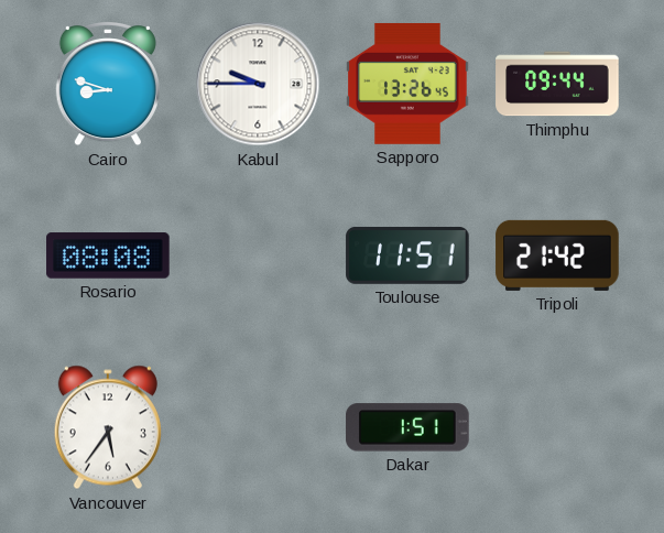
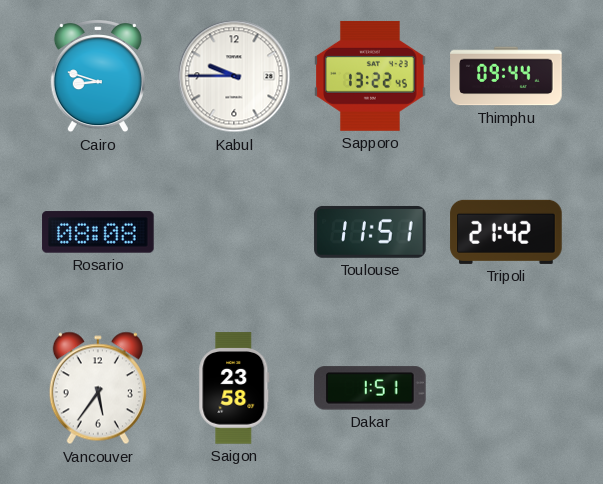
Sapporo: 13:26 -> 13:22
Saigon: none -> 23:58
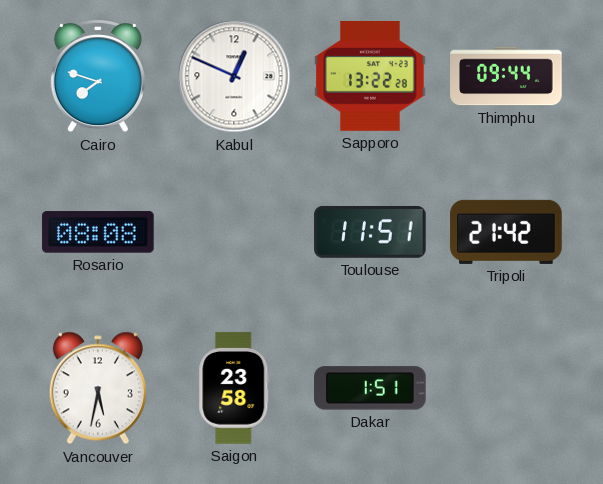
Cairo: 8:48 -> 7:48
Kabul: 9:45 -> 12:49
Sapporo: 13:22:45 -> 13:22:28
Vancouver: 5:36 -> 5:32
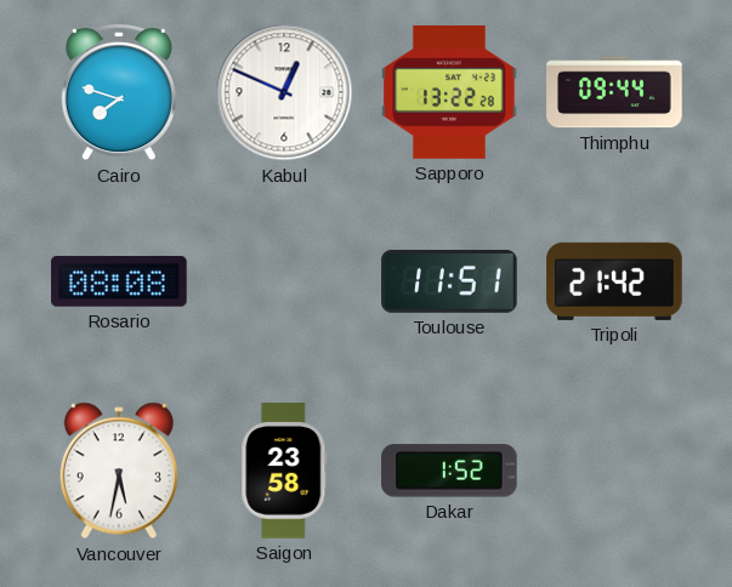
Dakar: 1:51 -> 1:52
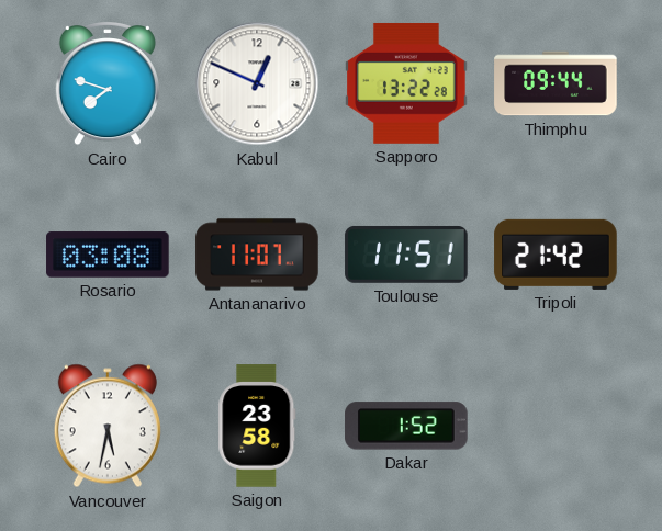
Rosario: 08:08 -> 03:08
Antananarivo: none -> 11:07
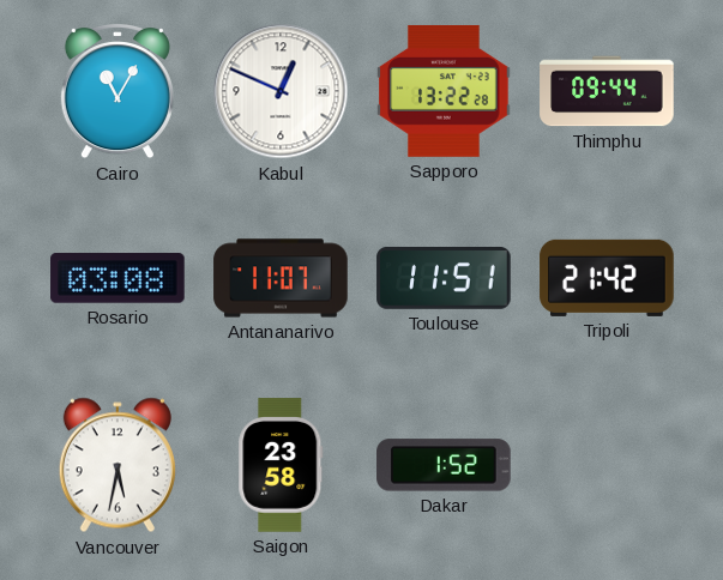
Cairo: 7:48 -> 11:05
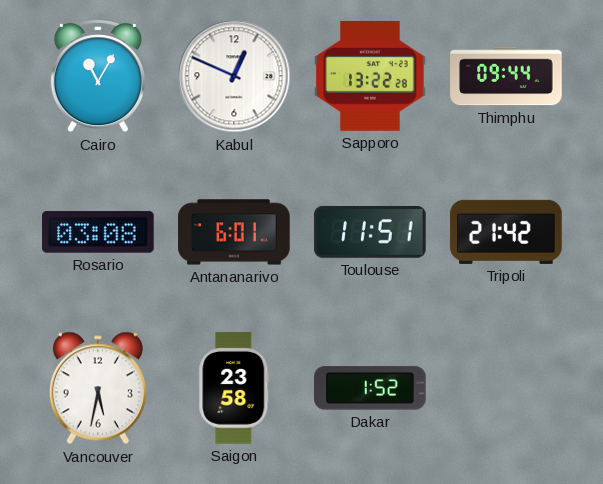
Antananarivo: 11:07 -> 6:01
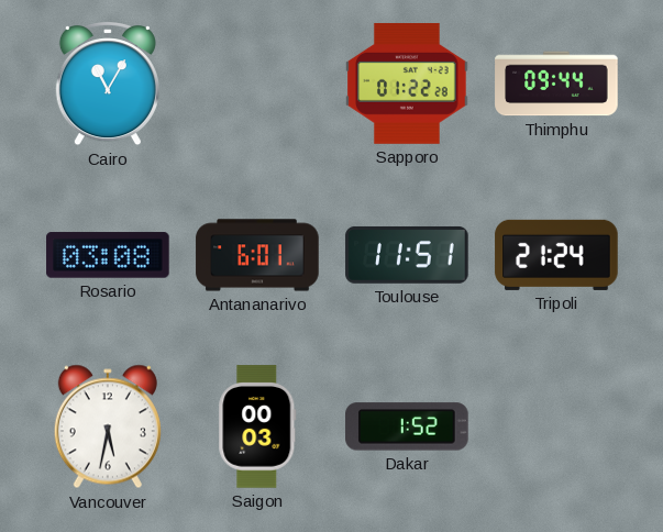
Kabul: 12:49 -> none
Sapporo: 13:22 -> 01:22
Tripoli: 21:42 -> 21:24
Saigon: 23:58 -> 00:03
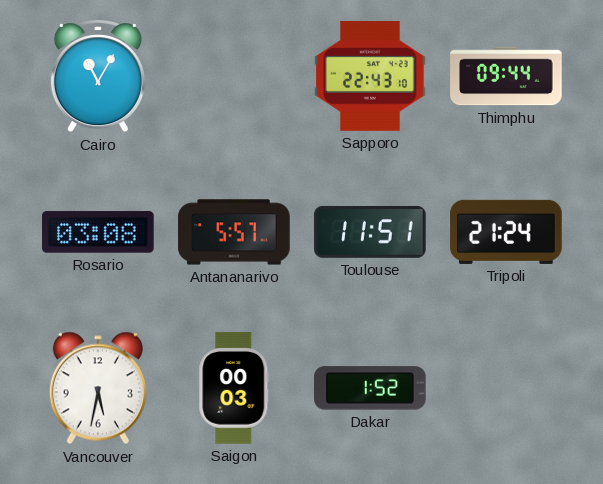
Sapporo: 01:22 -> 22:43
Antananarivo: 6:01 -> 5:57
